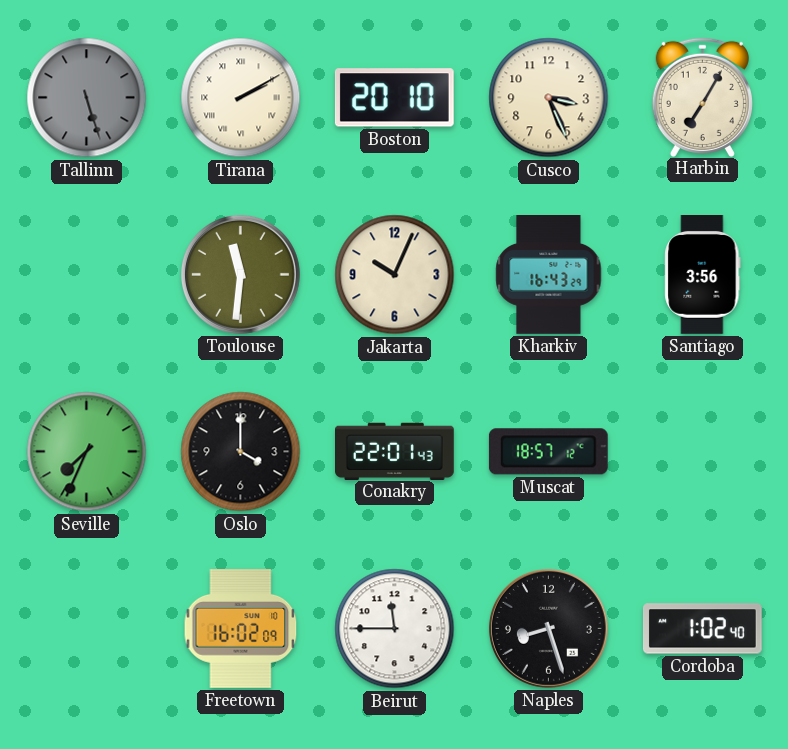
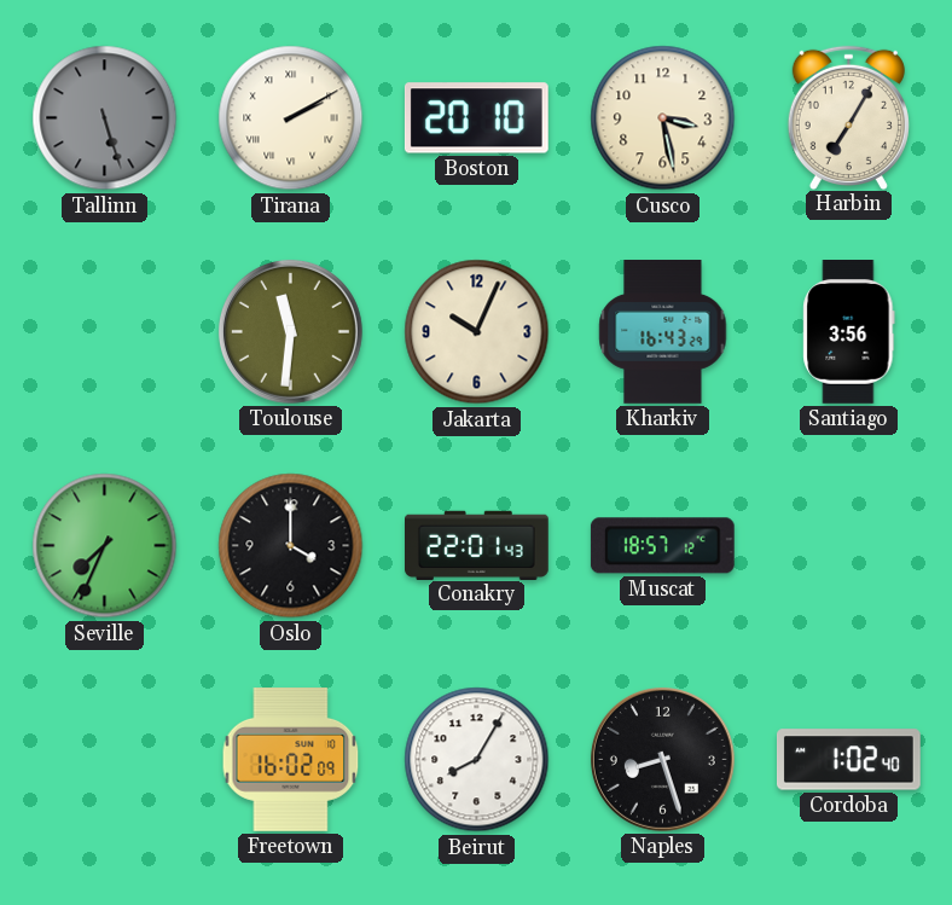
Cusco: 3:26 -> 3:28
Beirut: 11:45 -> 8:05
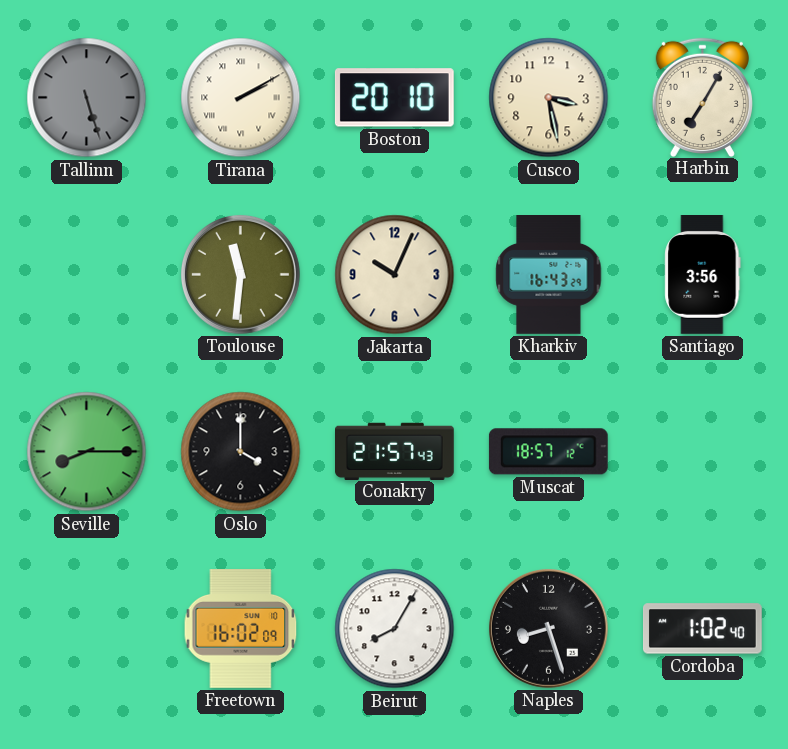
Seville: 7:34 -> 8:15
Conakry: 22:01 -> 21:57
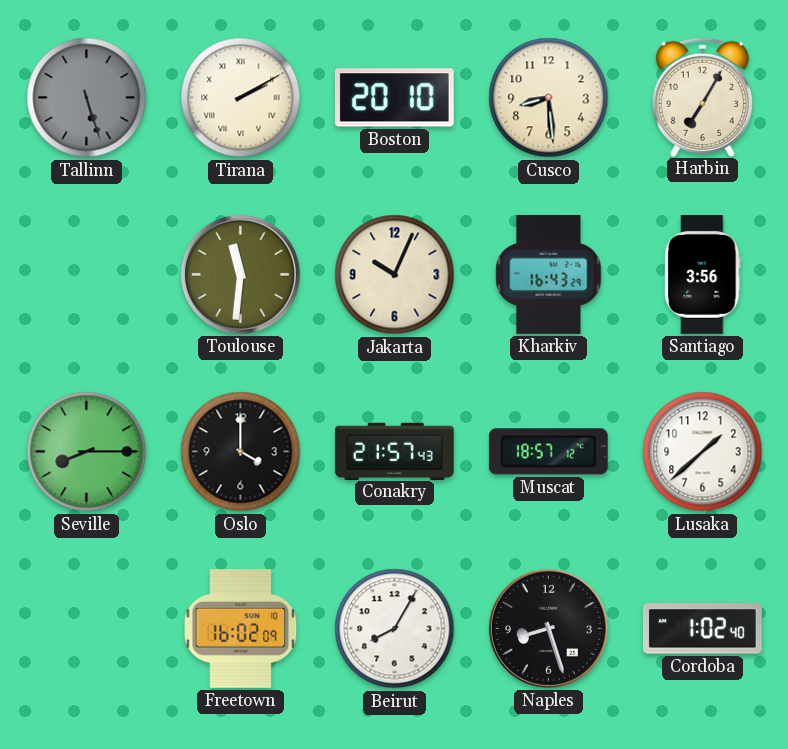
Cusco: 3:28 -> 8:29
Lusaka: none -> 1:38
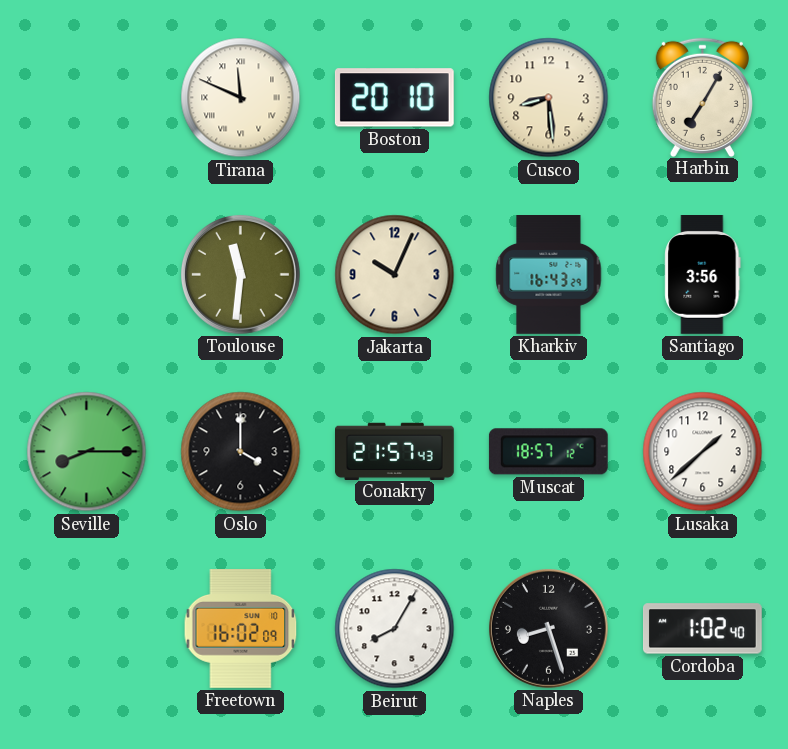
Tallinn: 5:27 -> none
Tirana: 2:10 -> 11:49
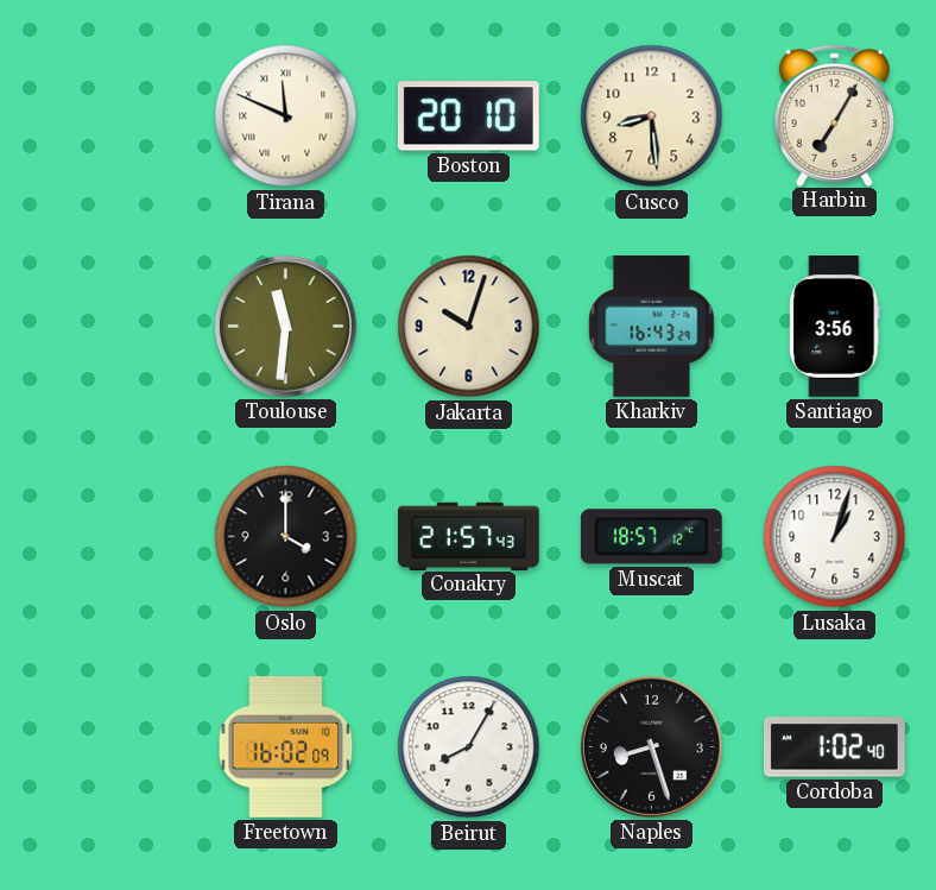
Jakarta: 10:04 -> 10:03
Seville: 8:15 -> none
Lusaka: 1:38 -> 1:03
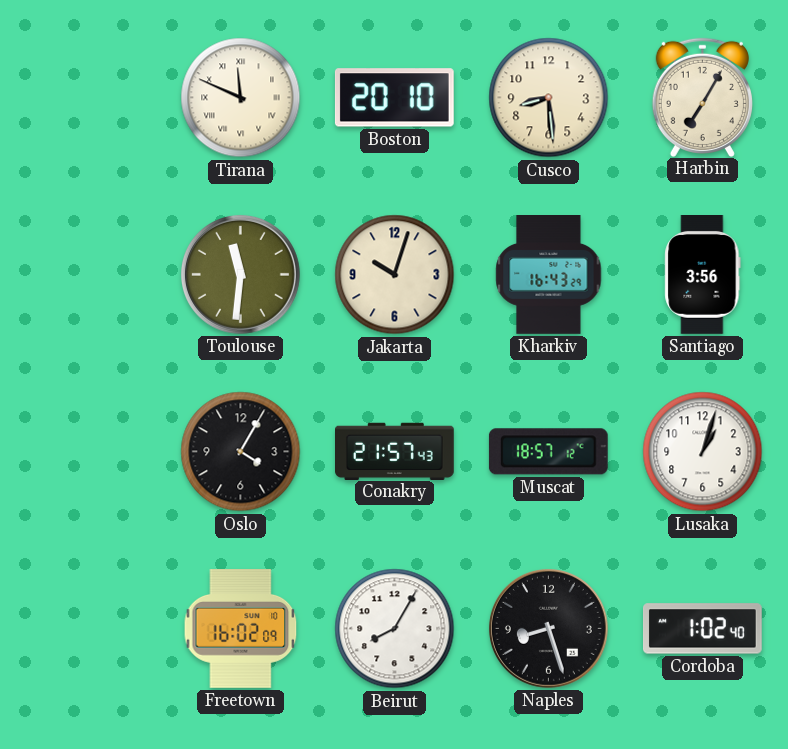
Oslo: 4:00 -> 4:05
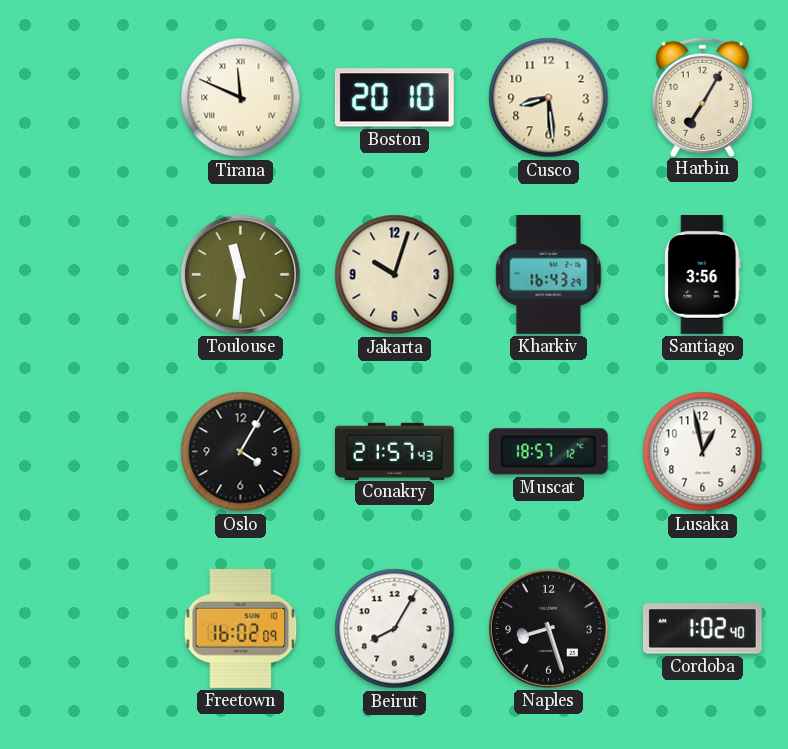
Lusaka: 1:03 -> 12:58
